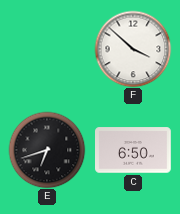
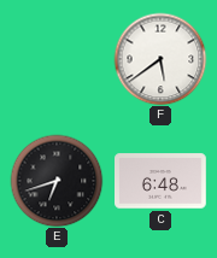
F: 3:52 -> 5:39
C: 6:50 -> 6:48
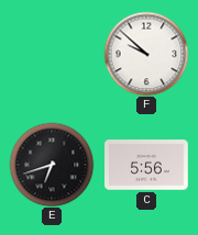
F: 5:39 -> 9:52
C: 6:48 -> 5:56
